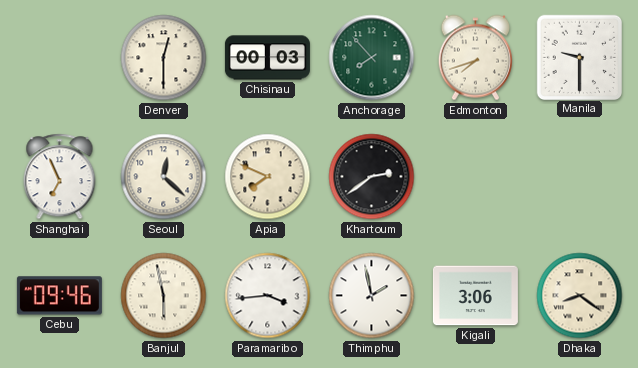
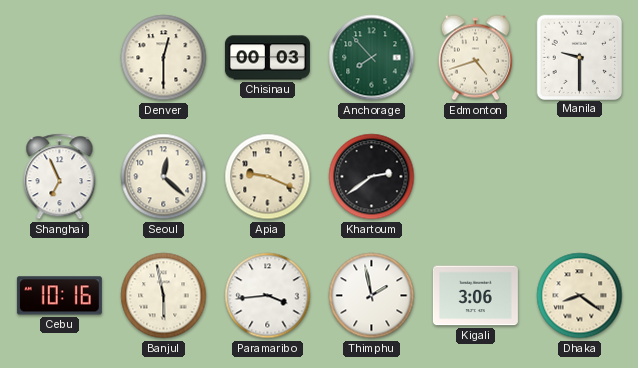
Edmonton: 7:42 -> 4:42
Apia: 7:49 -> 9:19
Cebu: 09:46 -> 10:16
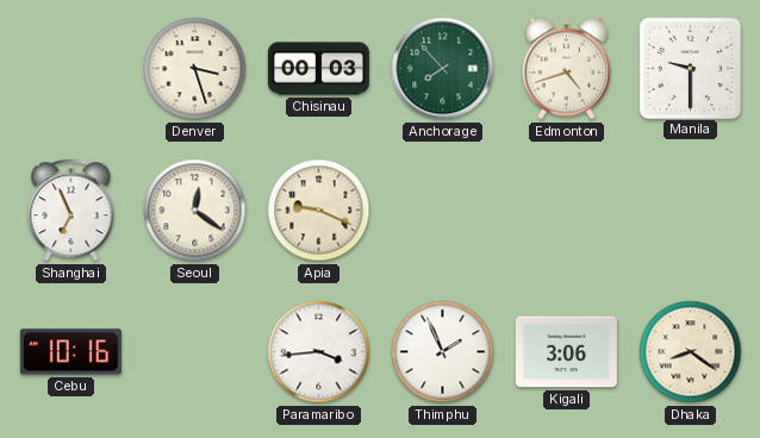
Denver: 12:30 -> 3:27
Seoul: 12:22 -> 12:21
Khartoum: 2:39 -> none
Banjul: 5:58 -> none
Thimphu: 1:58 -> 1:56
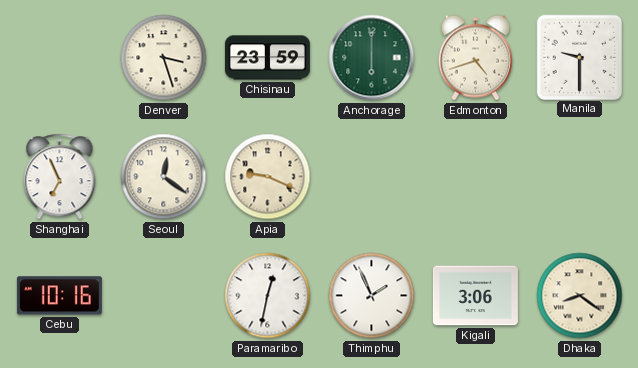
Chisinau: 00:03 -> 23:59
Anchorage: 7:53 -> 6:00
Paramaribo: 3:44 -> 12:32
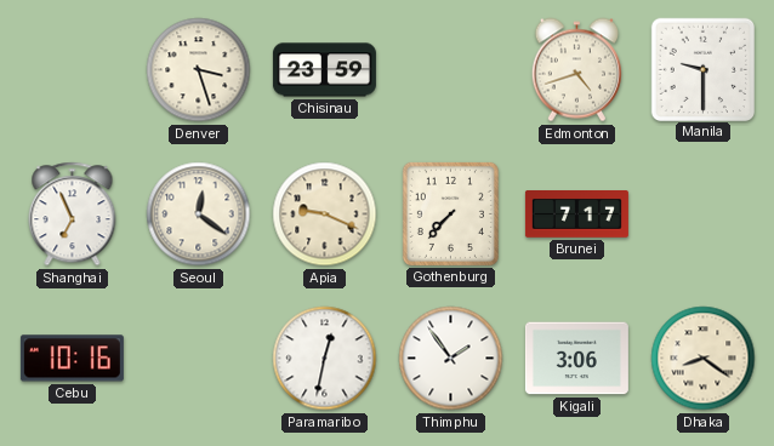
Anchorage: 6:00 -> none
Gothenburg: none -> 7:37
Brunei: none -> 7:17
Thimphu: 1:56 -> 1:54
